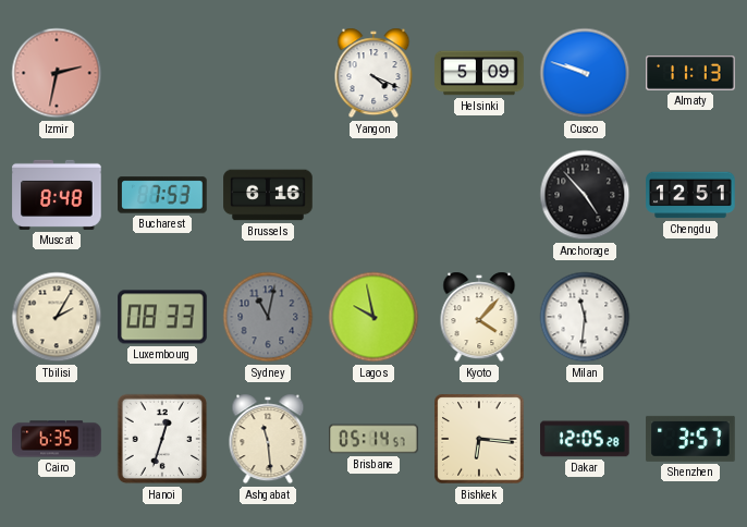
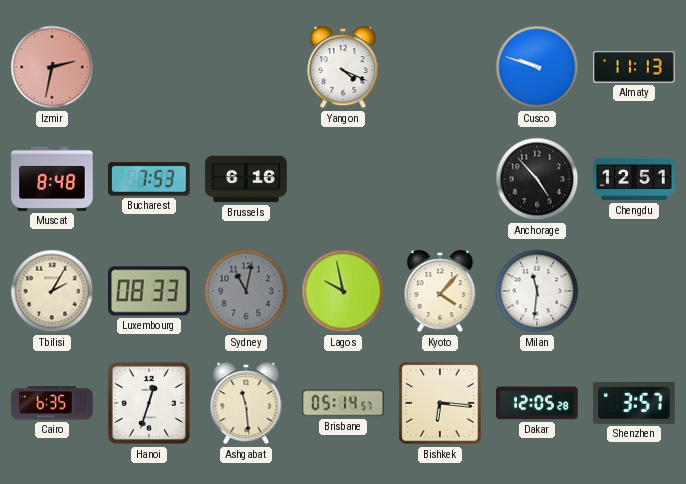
Helsinki: 5:09 -> none
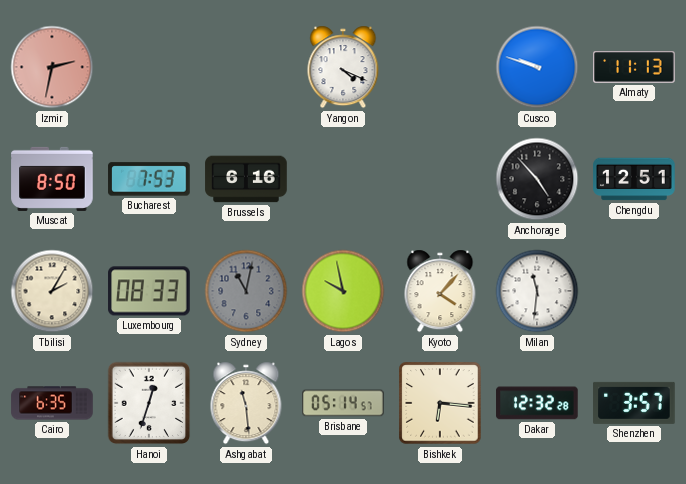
Muscat: 8:48 -> 8:50
Dakar: 12:05 -> 12:32
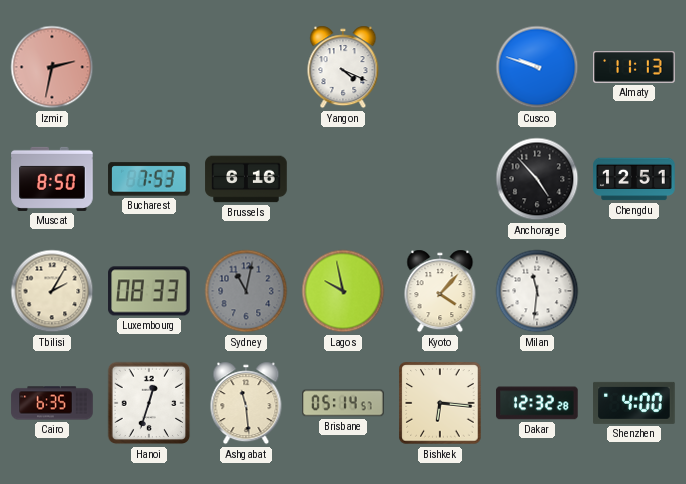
Shenzhen: 3:57 -> 4:00
